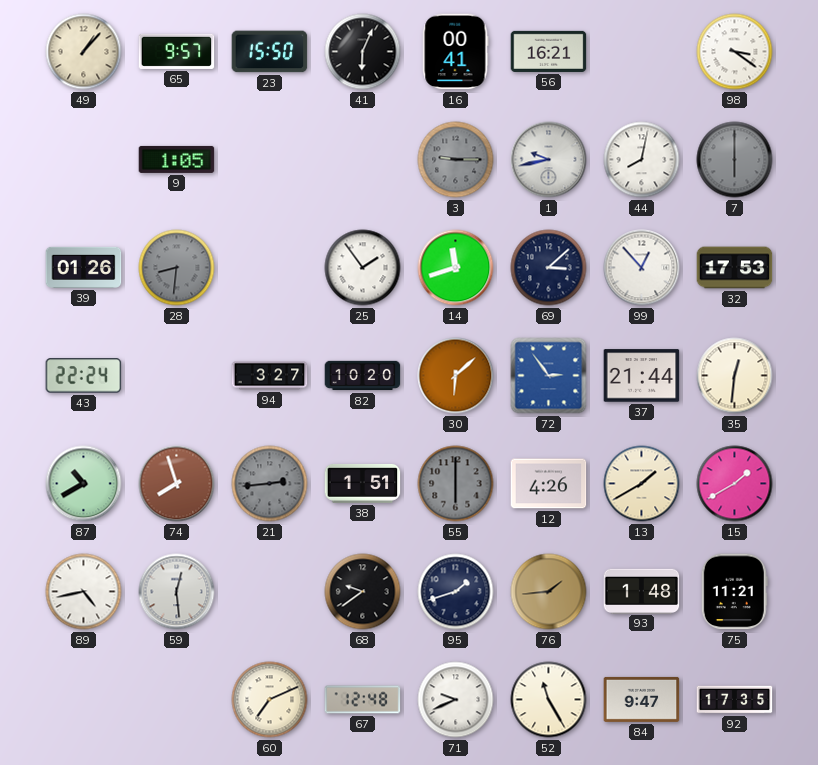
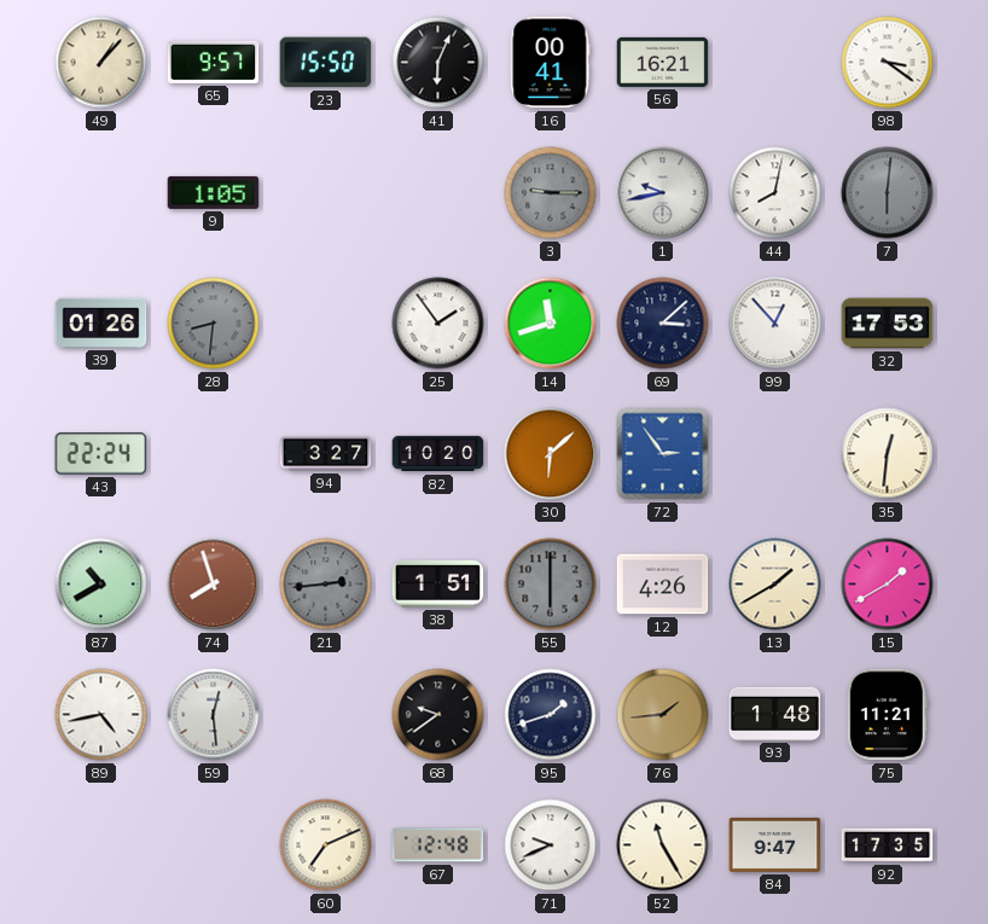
7: 6:00 -> 6:01
37: 21:44 -> none
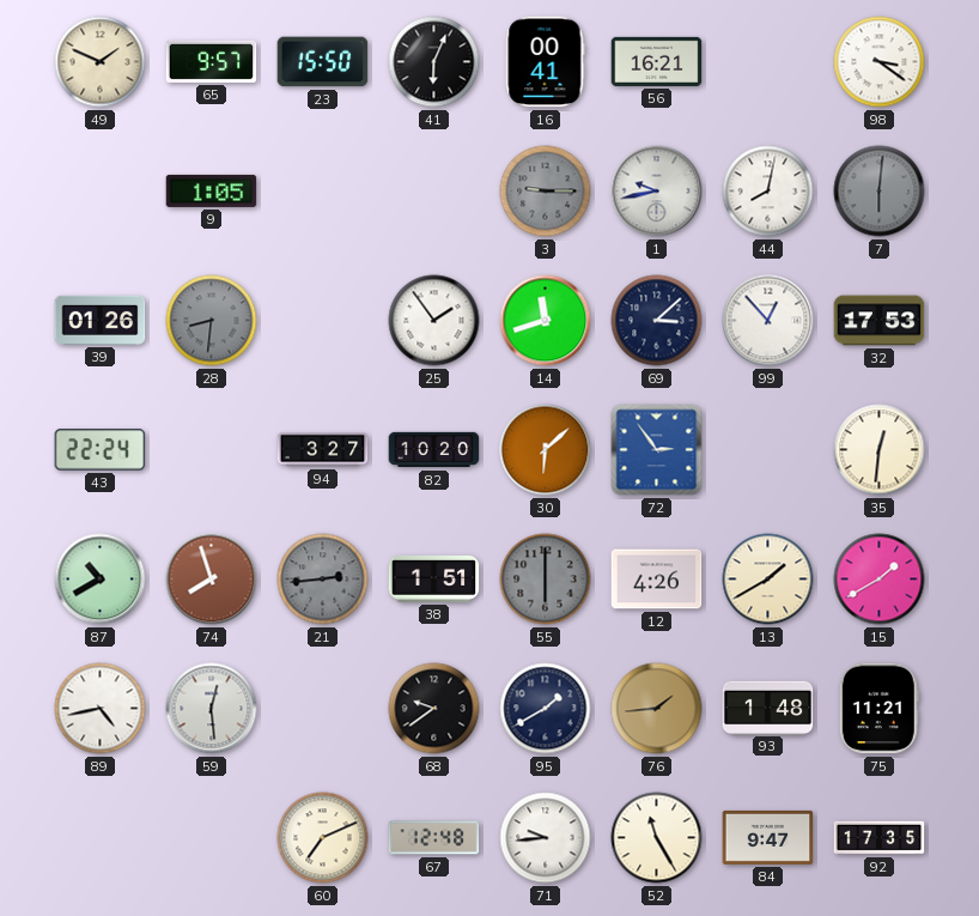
49: 1:07 -> 1:49
95: 1:42 -> 1:40
71: 9:41 -> 9:44
